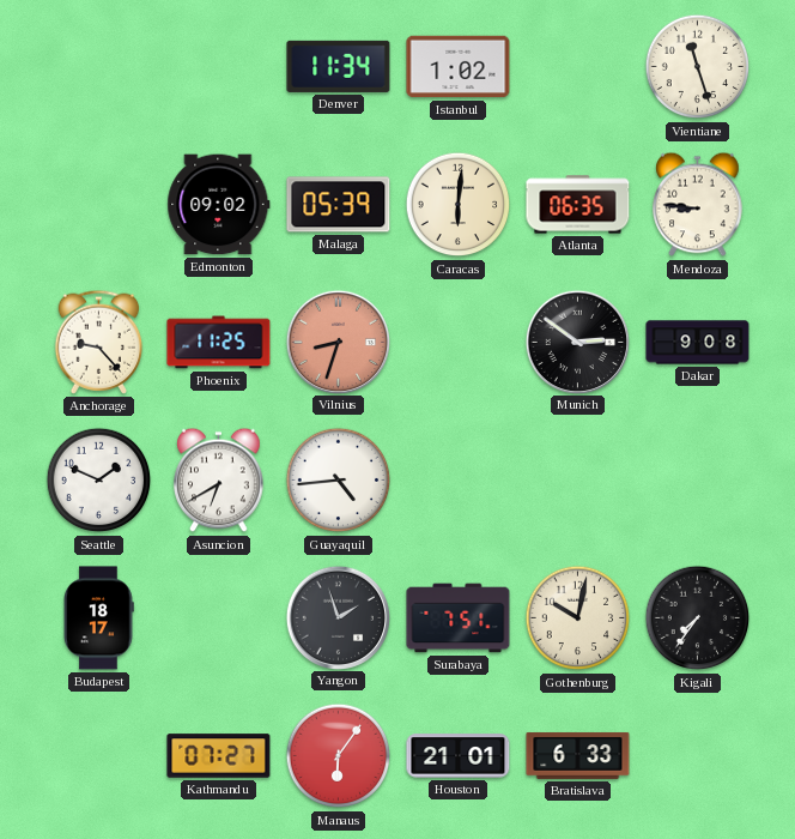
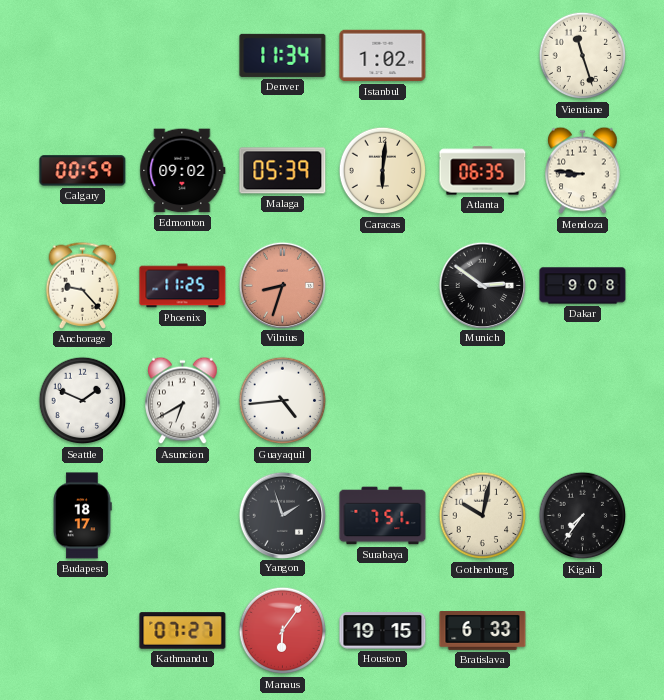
Calgary: none -> 00:59
Houston: 21:01 -> 19:15
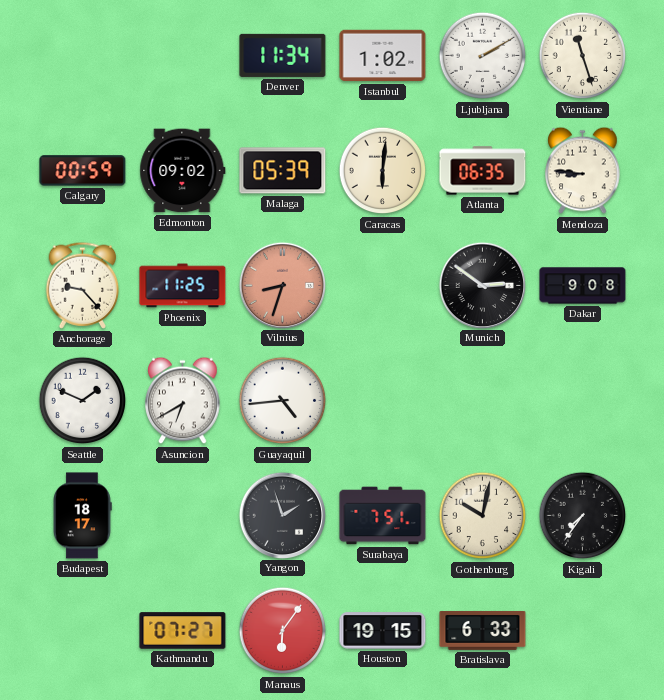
Ljubljana: none -> 2:10
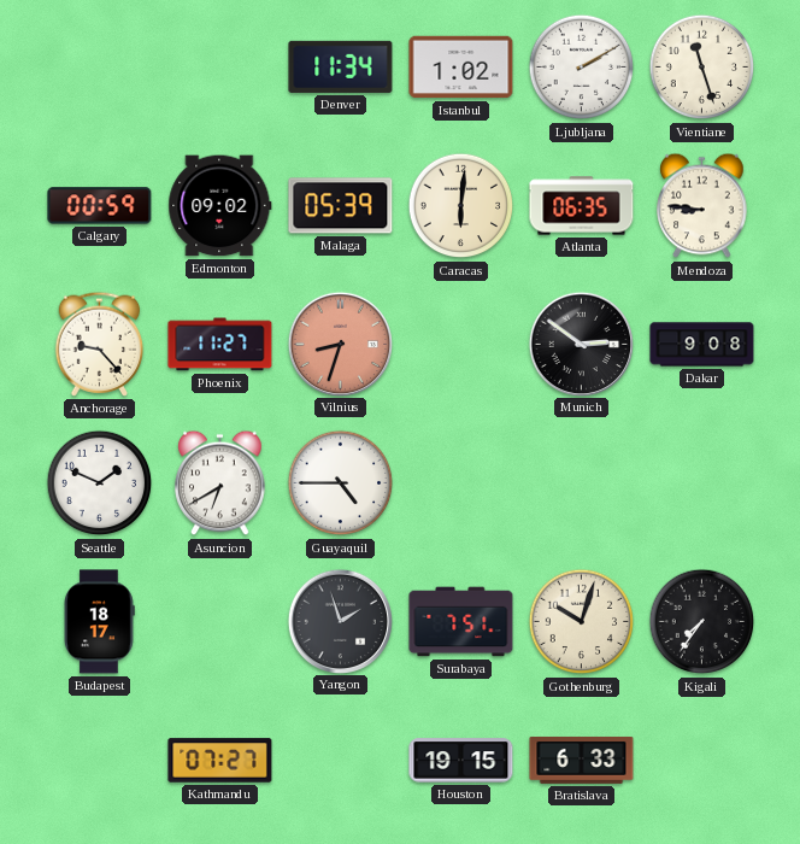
Phoenix: 11:25 -> 11:27
Guayaquil: 4:44 -> 4:45
Gothenburg: 10:02 -> 10:03
Manaus: 6:06 -> none
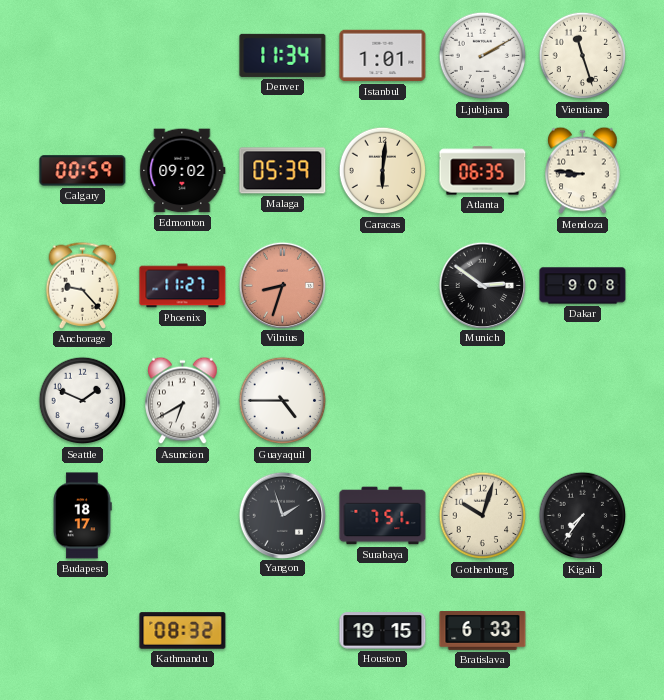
Istanbul: 1:02 -> 1:01
Kathmandu: 07:27 -> 08:32
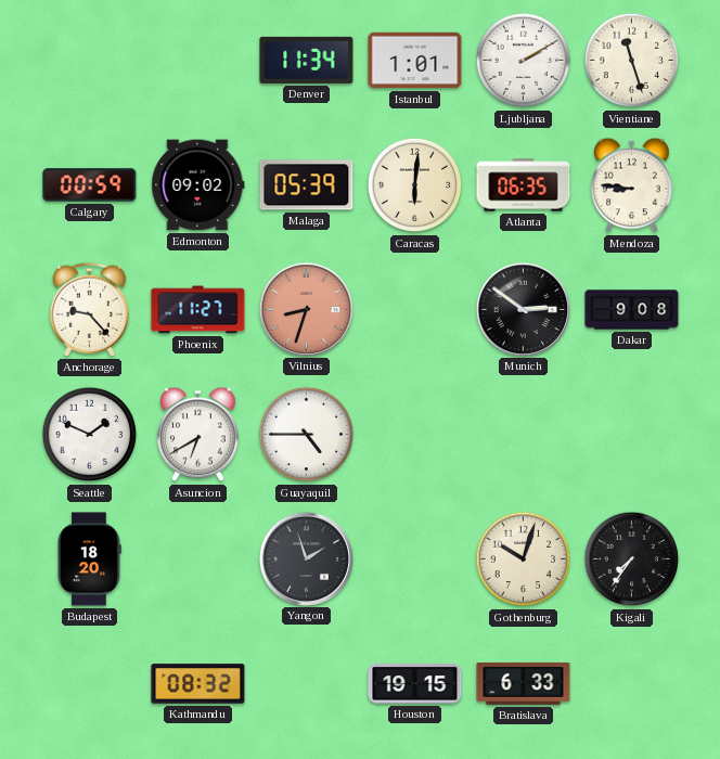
Budapest: 18:17 -> 18:20
Surabaya: 7:51 -> none
